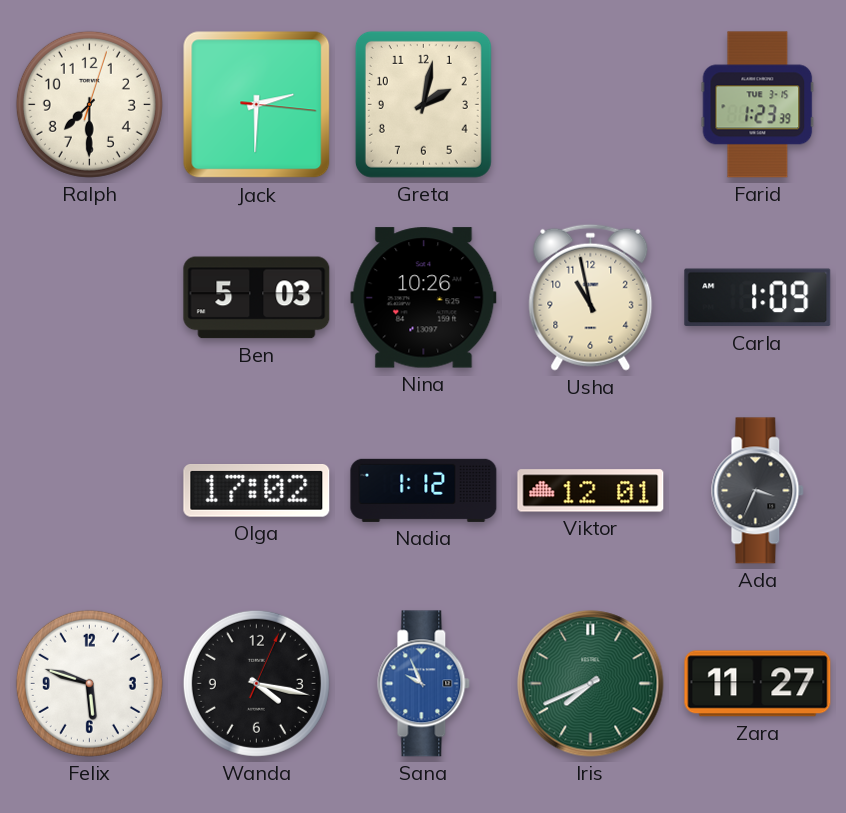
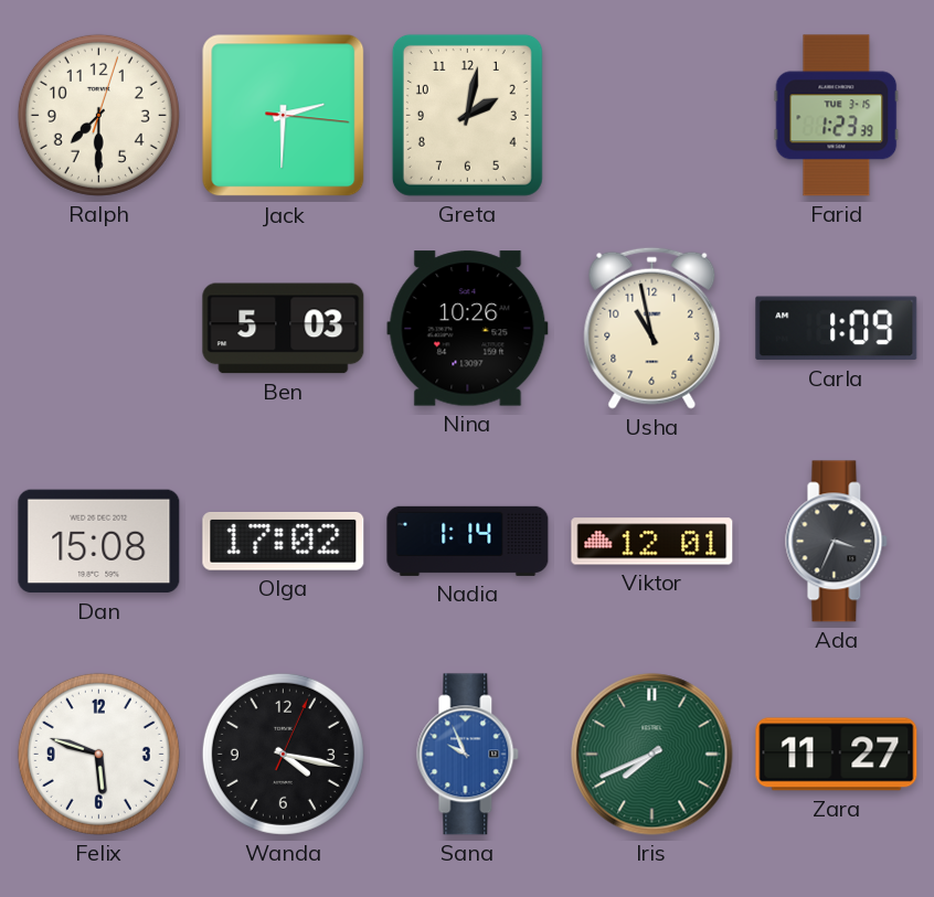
Dan: none -> 15:08
Nadia: 1:12 -> 1:14
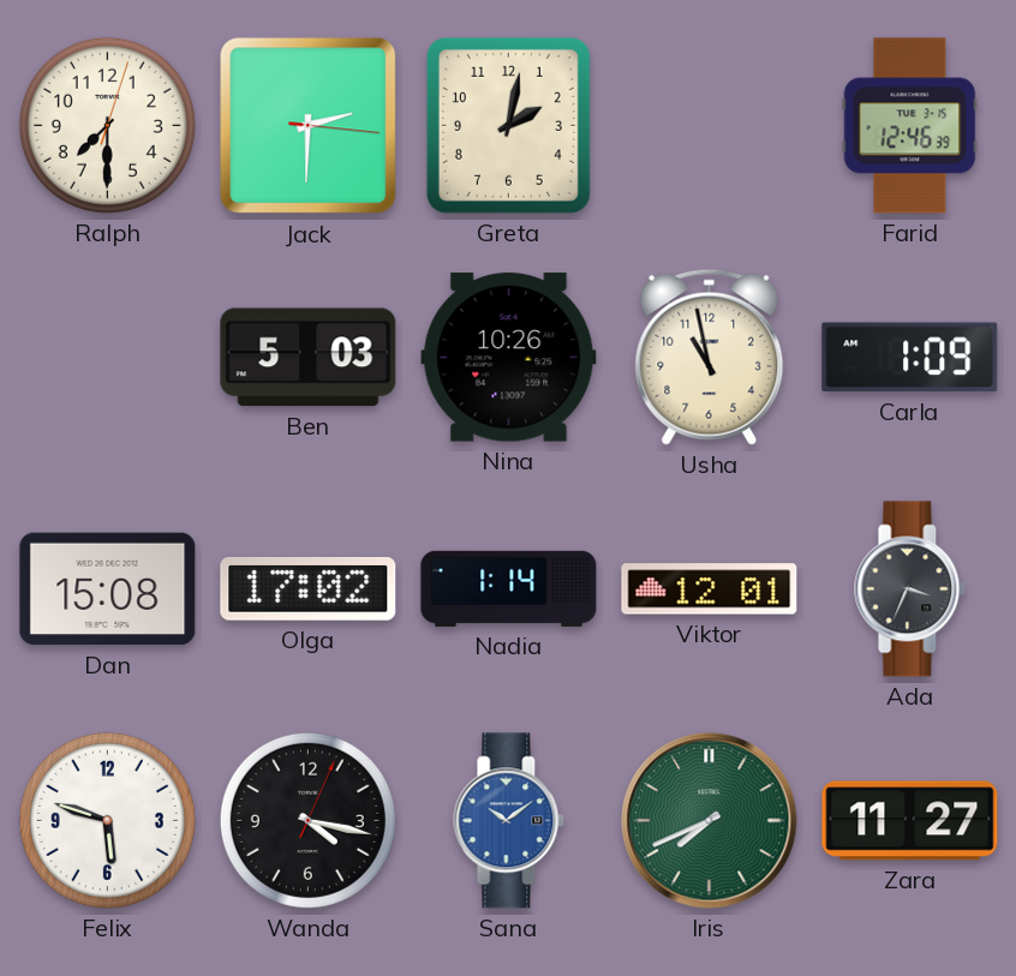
Farid: 1:23 -> 12:46
Sana: 9:56 -> 10:09
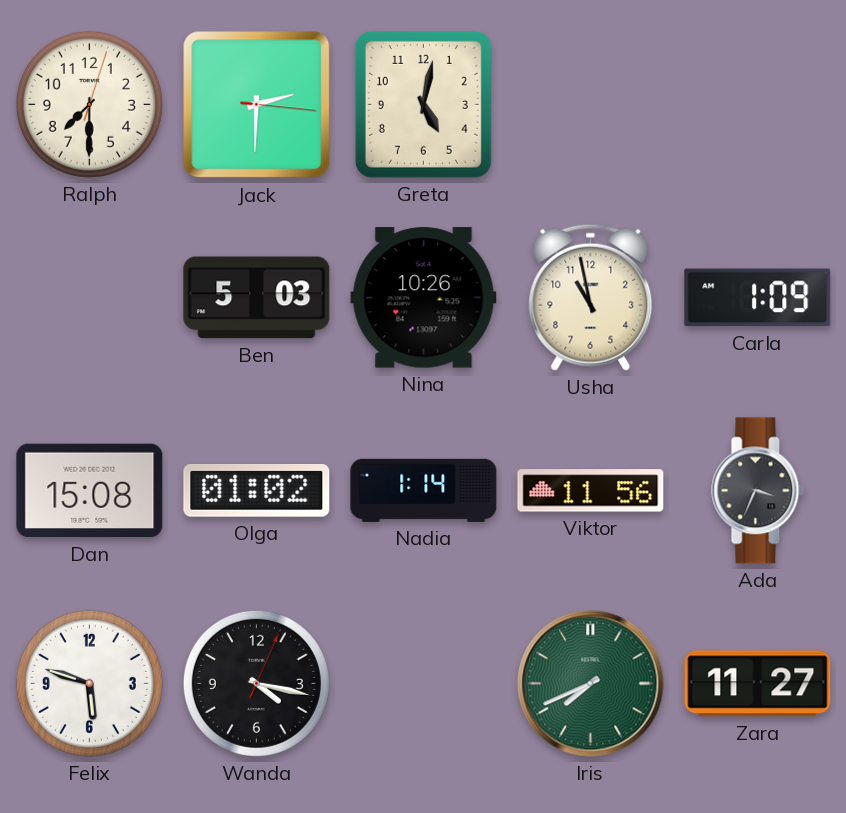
Greta: 2:02 -> 5:02
Farid: 12:46 -> none
Olga: 17:02 -> 01:02
Viktor: 12:01 -> 11:56
Sana: 10:09 -> none
